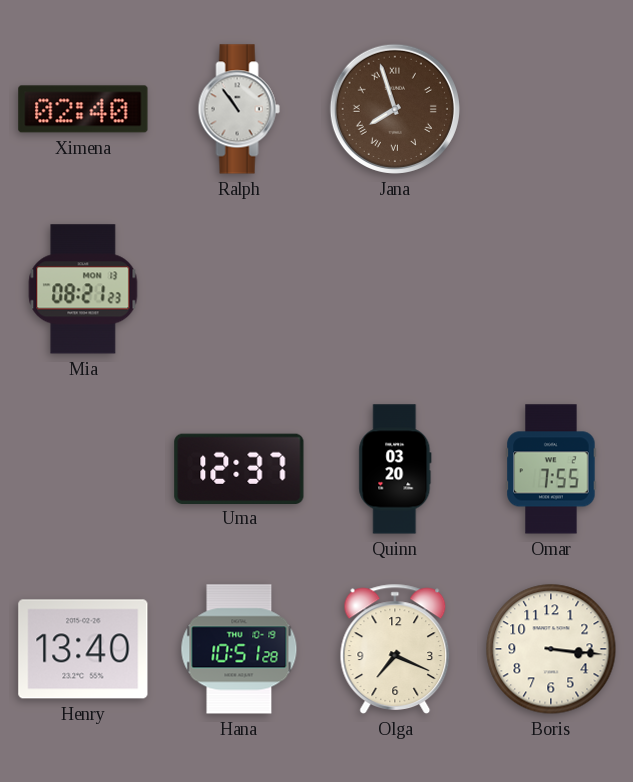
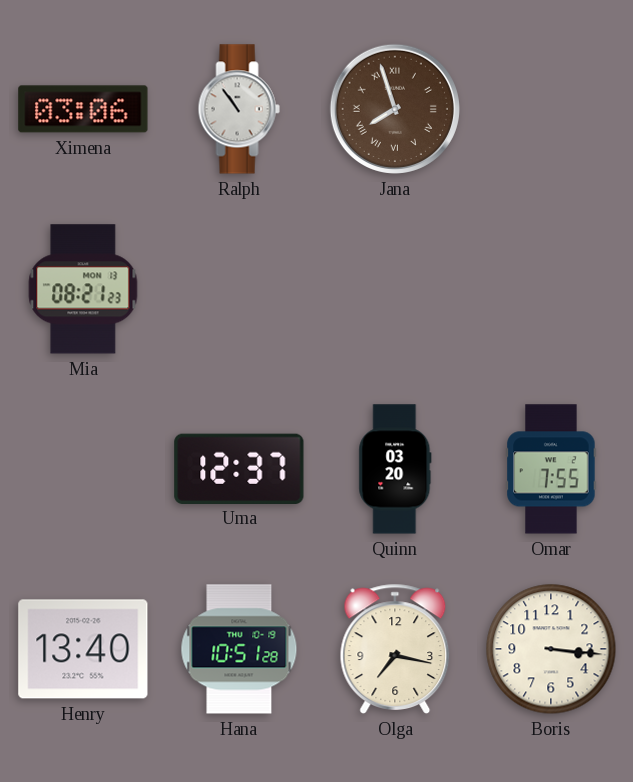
Ximena: 02:40 -> 03:06
Olga: 7:19 -> 7:17
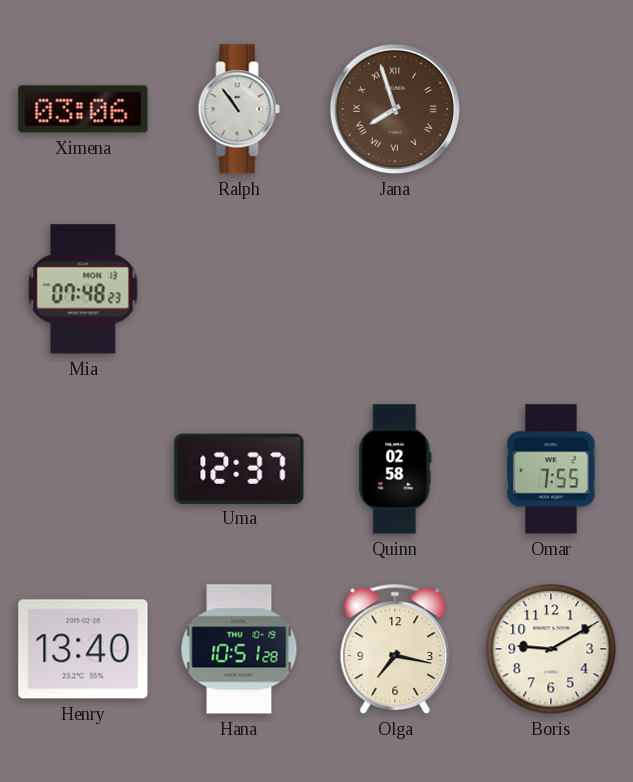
Mia: 08:21 -> 07:48
Quinn: 03:20 -> 02:58
Boris: 3:16 -> 9:10
